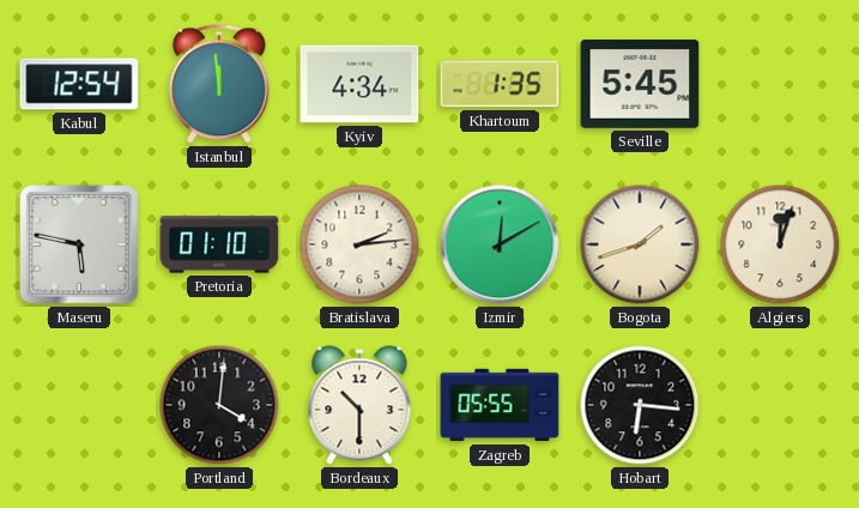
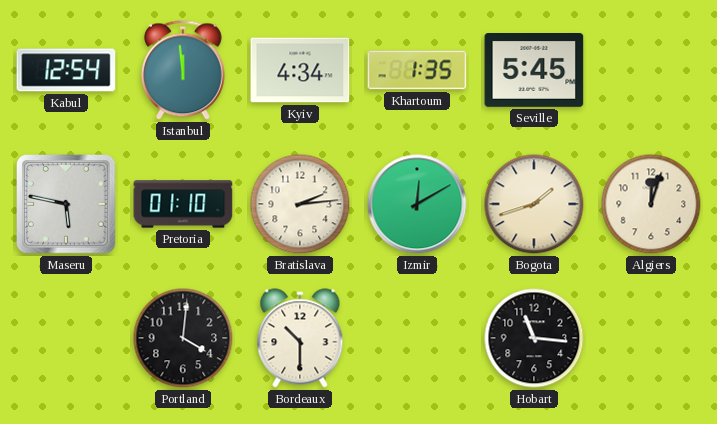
Zagreb: 05:55 -> none
Hobart: 6:16 -> 11:16
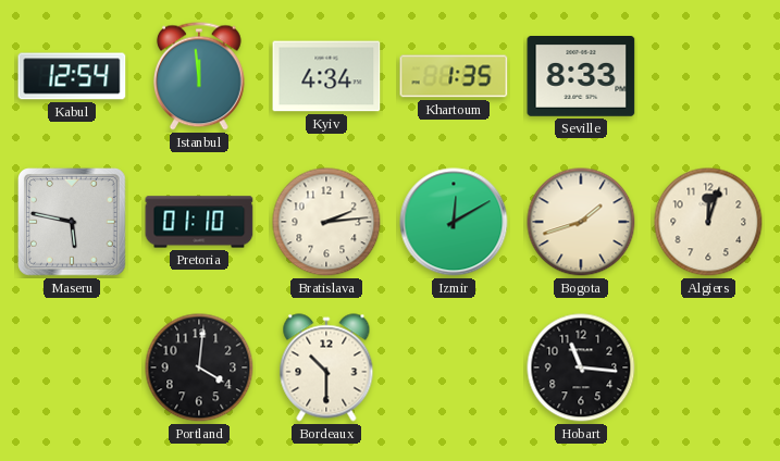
Seville: 5:45 -> 8:33
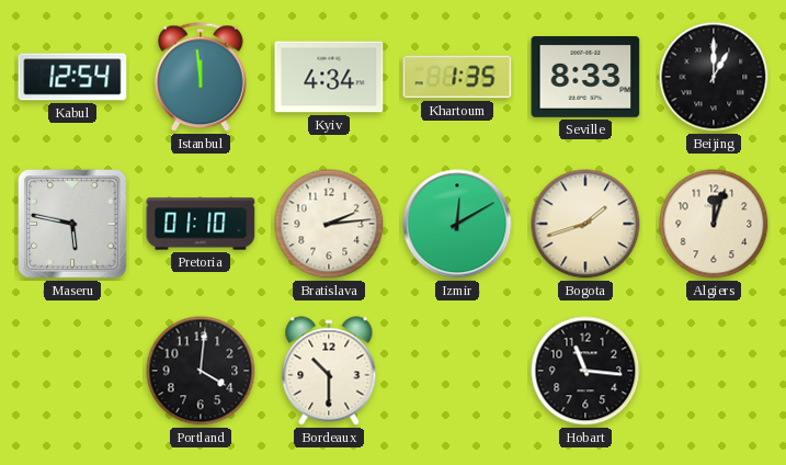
Beijing: none -> 1:00
